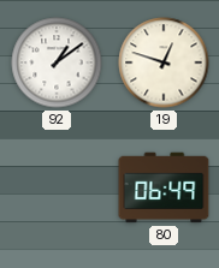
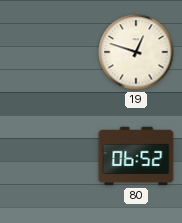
92: 1:09 -> none
80: 06:49 -> 06:52
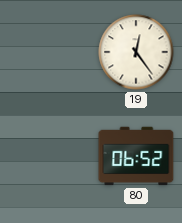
19: 12:48 -> 12:24
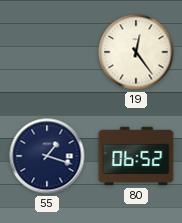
55: none -> 1:18
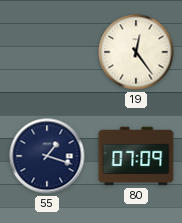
80: 06:52 -> 07:09
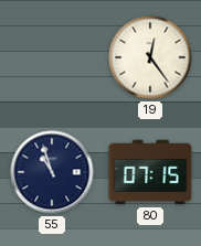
55: 1:18 -> 10:57
80: 07:09 -> 07:15
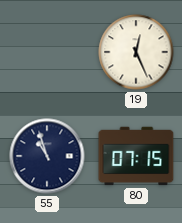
19: 12:24 -> 12:26
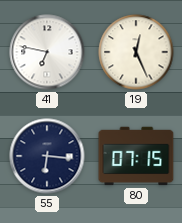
41: none -> 6:47
55: 10:57 -> 6:16
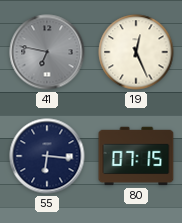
41 dial: white -> grey
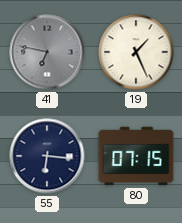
19: 12:26 -> 1:26
